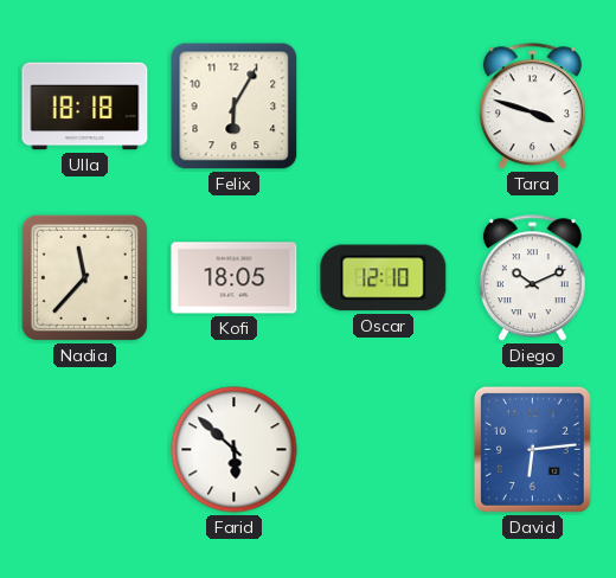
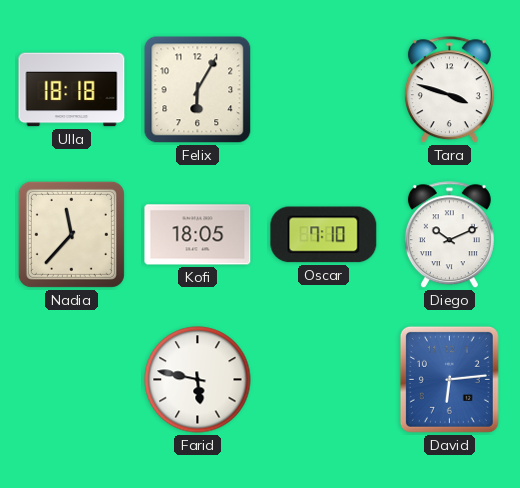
Oscar: 12:10 -> 7:10
Farid: 5:52 -> 5:47
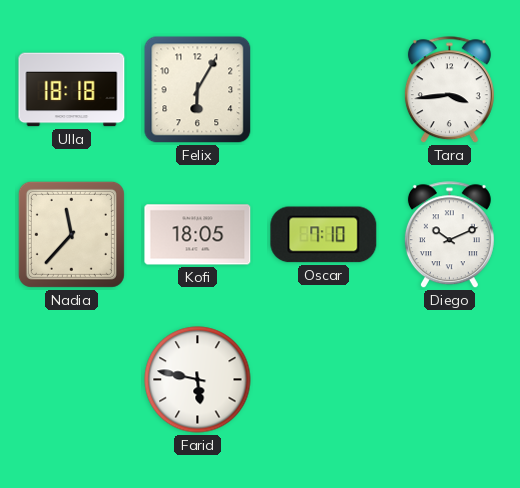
Tara: 3:48 -> 3:44
David: 6:14 -> none
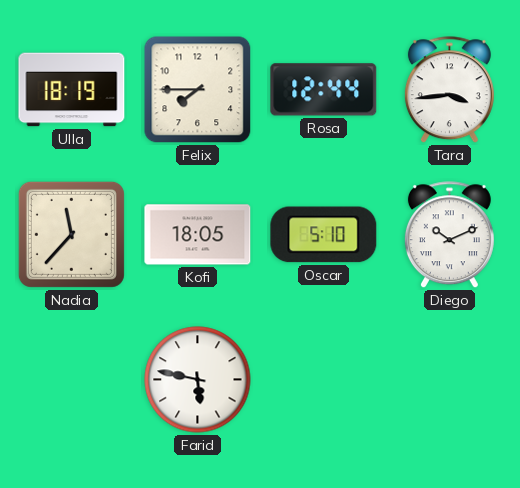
Ulla: 18:18 -> 18:19
Felix: 6:05 -> 7:45
Rosa: none -> 12:44
Oscar: 7:10 -> 5:10
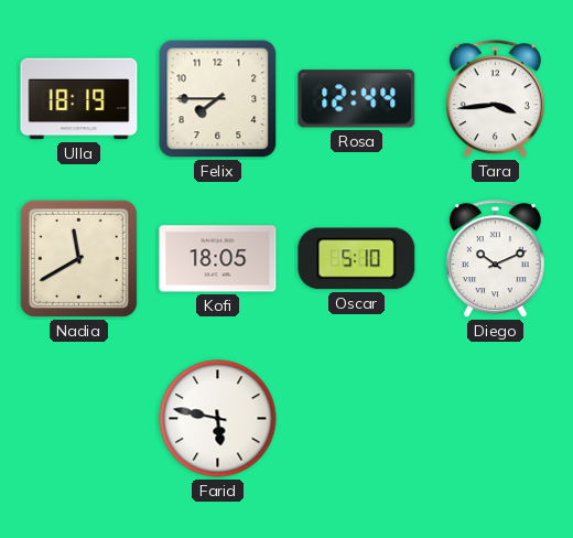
Nadia: 11:37 -> 11:40
